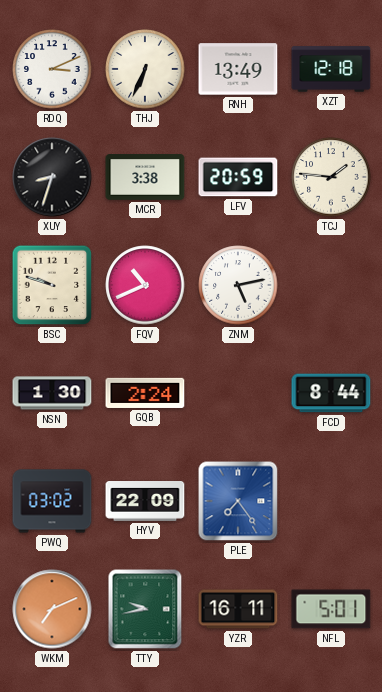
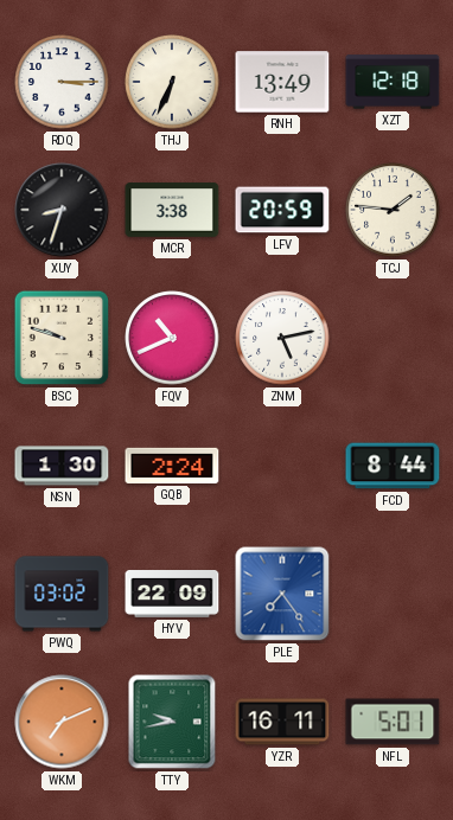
RDQ: 3:11 -> 3:15
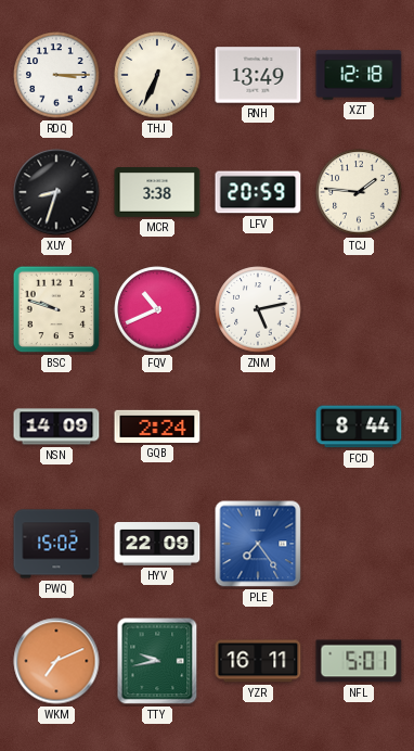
NSN: 1:30 -> 14:09
PWQ: 03:02 -> 15:02
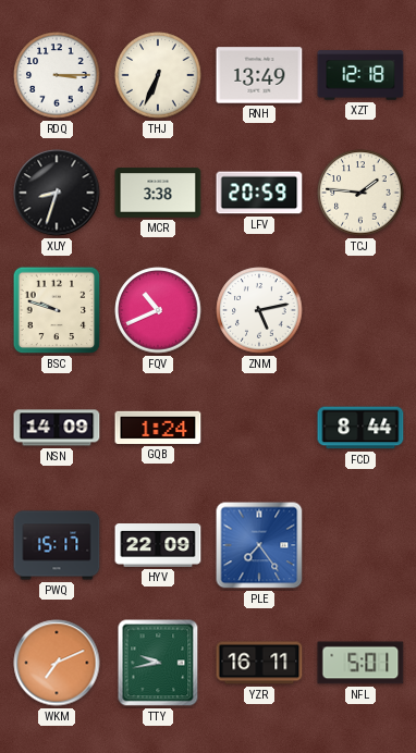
GQB: 2:24 -> 1:24
PWQ: 15:02 -> 15:17
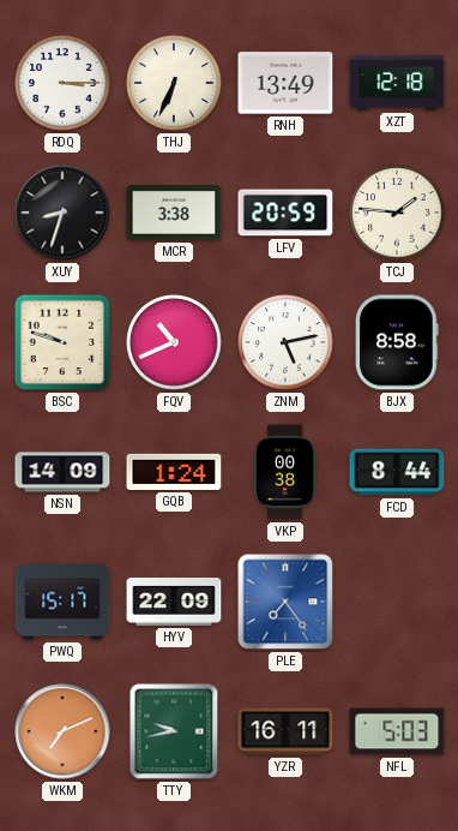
BJX: none -> 8:58
VKP: none -> 00:38
NFL: 5:01 -> 5:03
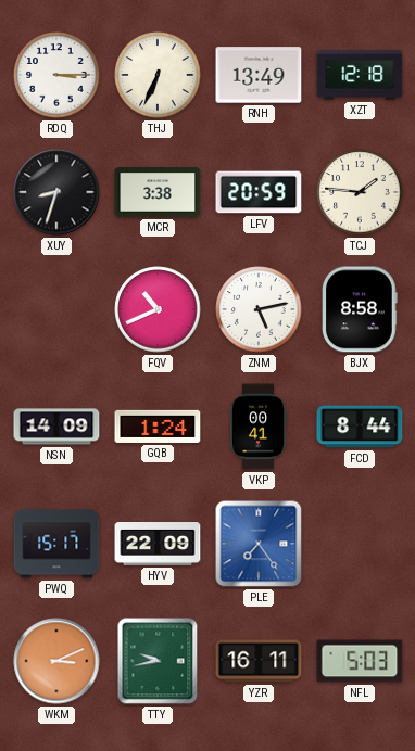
BSC: 9:48 -> none
VKP: 00:38 -> 00:41
WKM: 7:11 -> 3:11
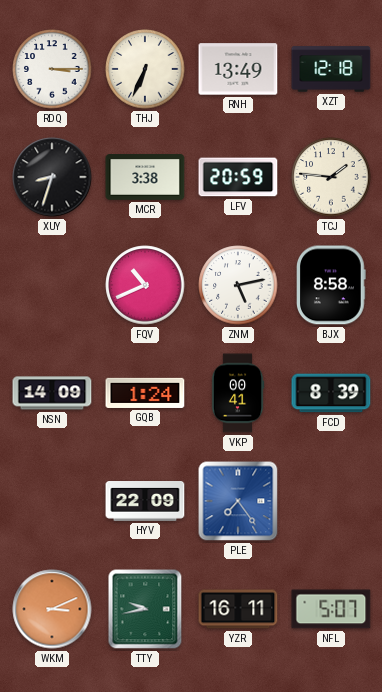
FCD: 8:44 -> 8:39
PWQ: 15:17 -> none
NFL: 5:03 -> 5:07
